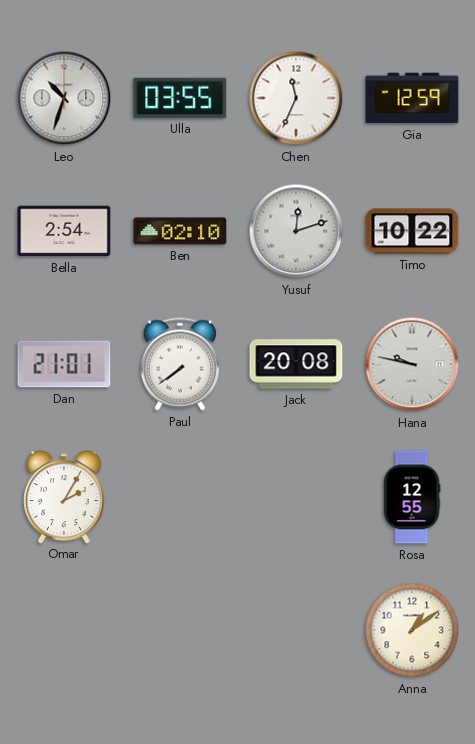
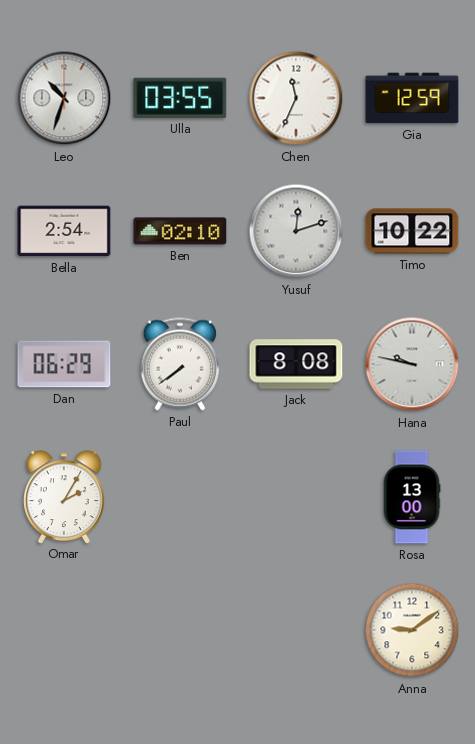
Dan: 21:01 -> 06:29
Jack: 20:08 -> 8:08
Rosa: 12:55 -> 13:00
Anna: 1:09 -> 9:09
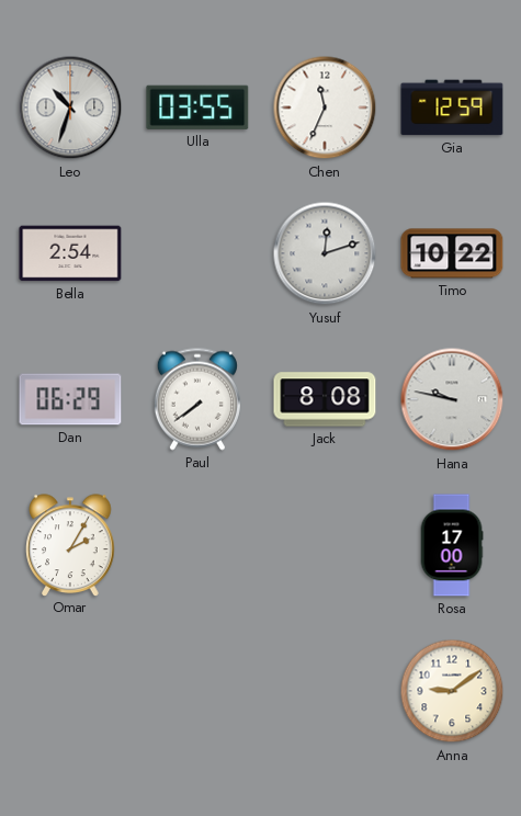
Ben: 02:10 -> none
Rosa: 13:00 -> 17:00
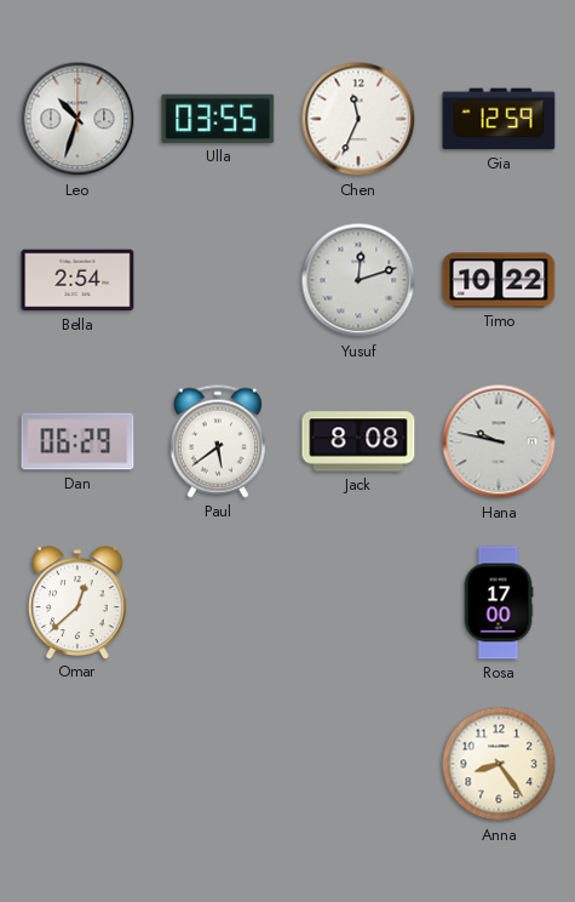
Paul: 7:39 -> 5:39
Omar: 2:05 -> 12:38
Anna: 9:09 -> 8:24
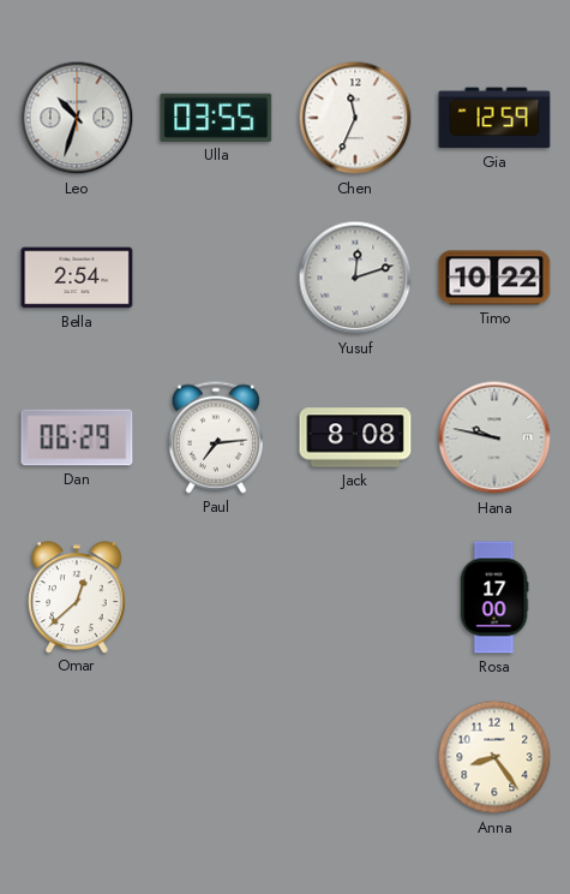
Paul: 5:39 -> 7:14
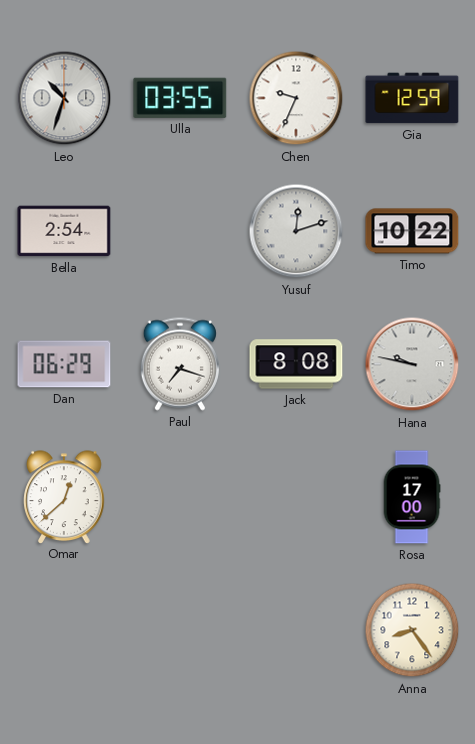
Chen: 11:34 -> 9:34
Paul: 7:14 -> 7:18
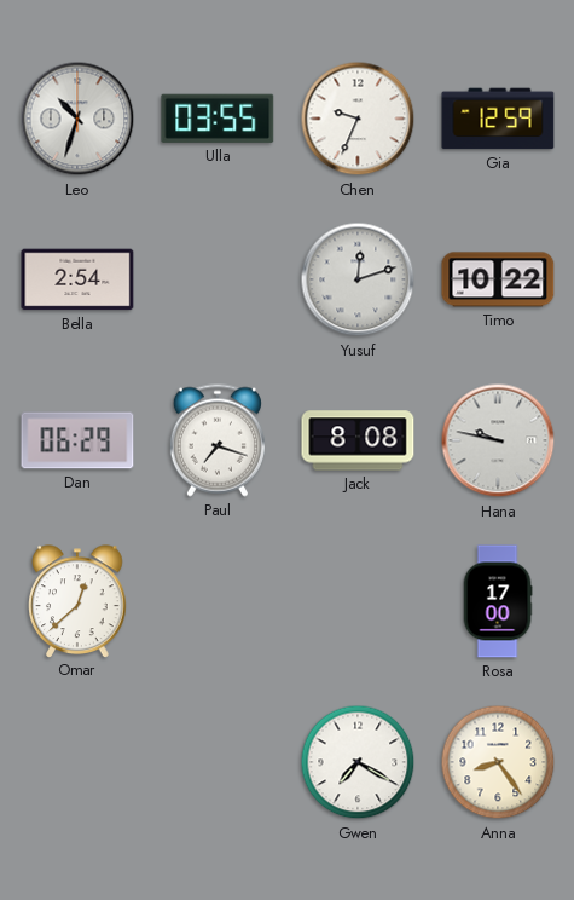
Gwen: none -> 7:20
